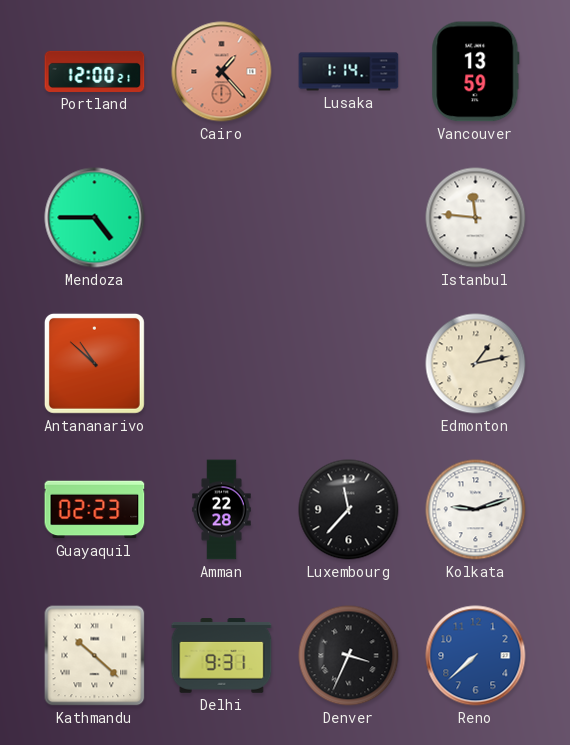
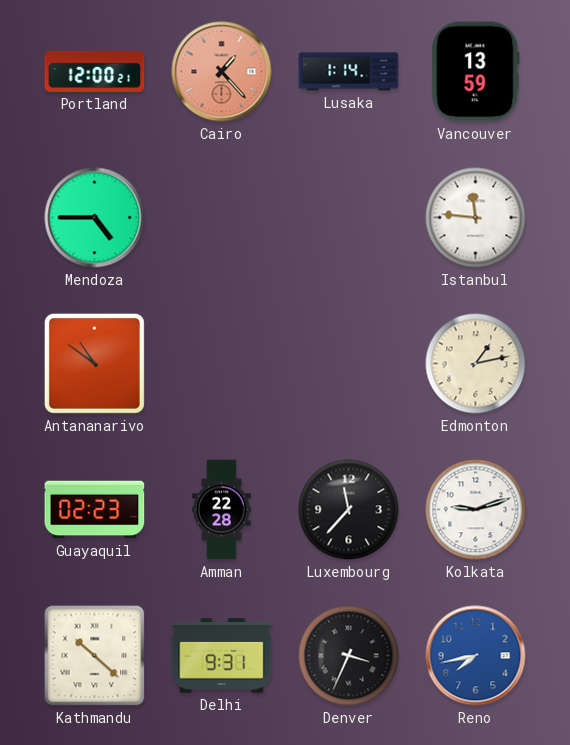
Antananarivo: 10:52 -> 10:51
Reno: 7:38 -> 7:43
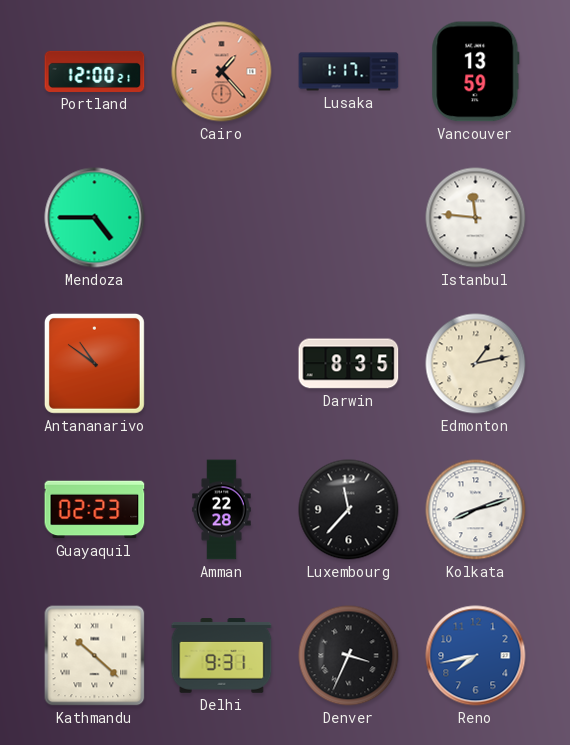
Lusaka: 1:14 -> 1:17
Darwin: none -> 8:35
Kolkata: 9:12 -> 8:12
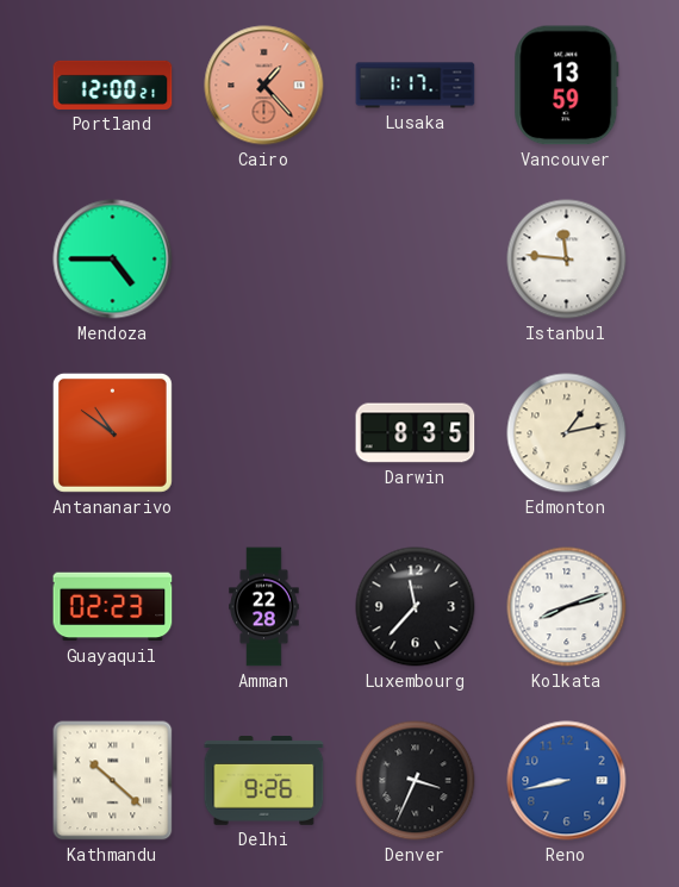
Delhi: 9:31 -> 9:26
Reno: 7:43 -> 8:43
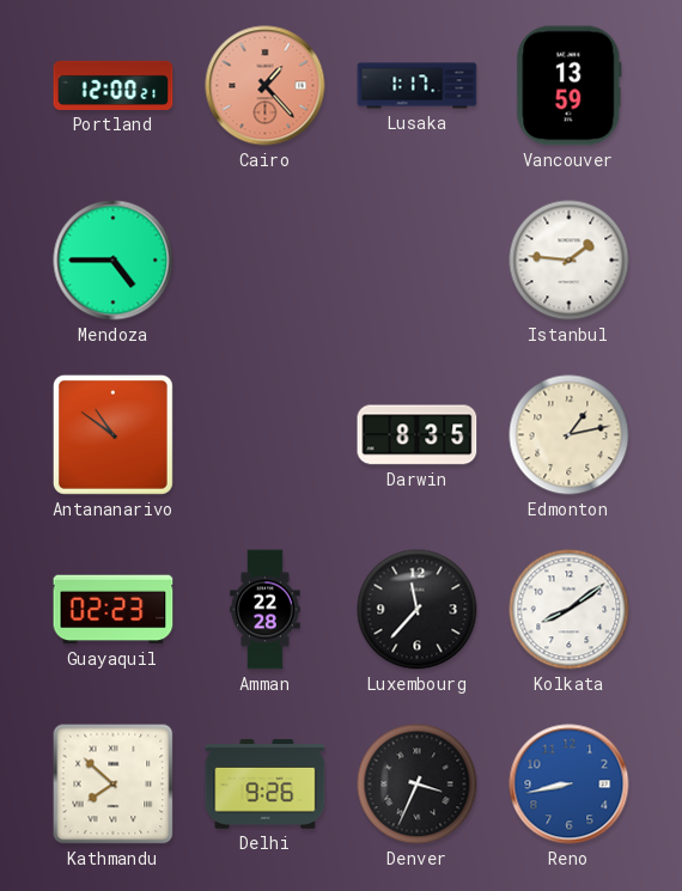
Istanbul: 11:46 -> 1:46
Kolkata: 8:12 -> 8:09
Kathmandu: 10:22 -> 7:52
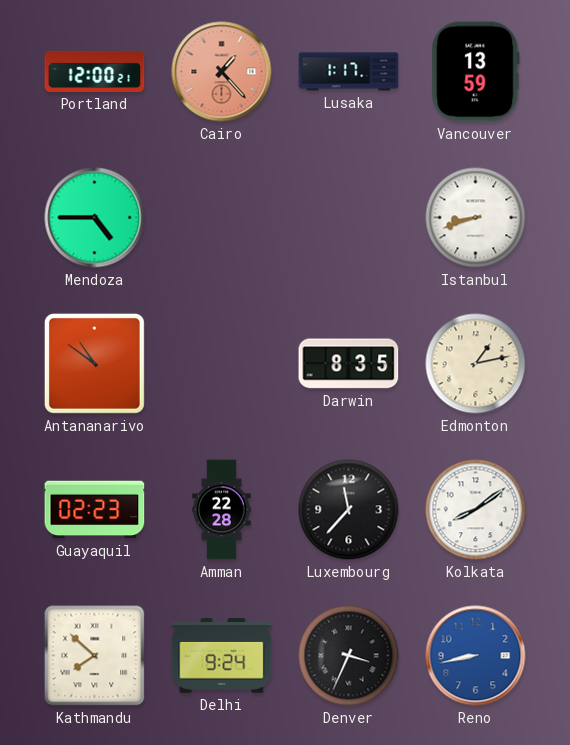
Istanbul: 1:46 -> 8:42
Delhi: 9:26 -> 9:24
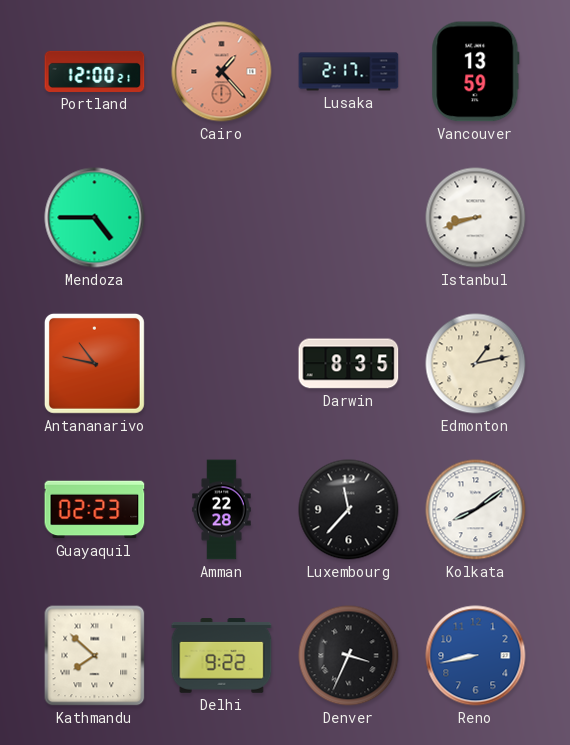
Lusaka: 1:17 -> 2:17
Antananarivo: 10:51 -> 10:47
Delhi: 9:24 -> 9:22
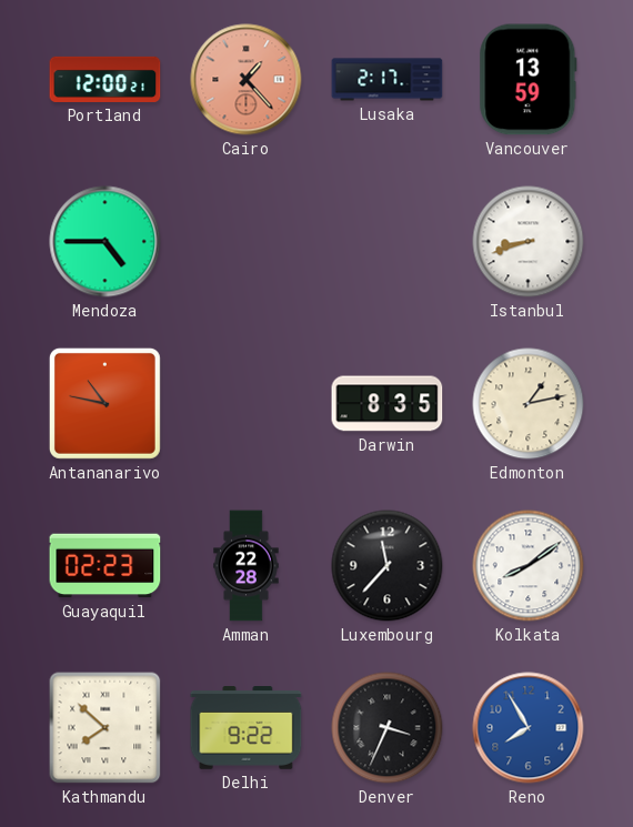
Reno: 8:43 -> 7:55
